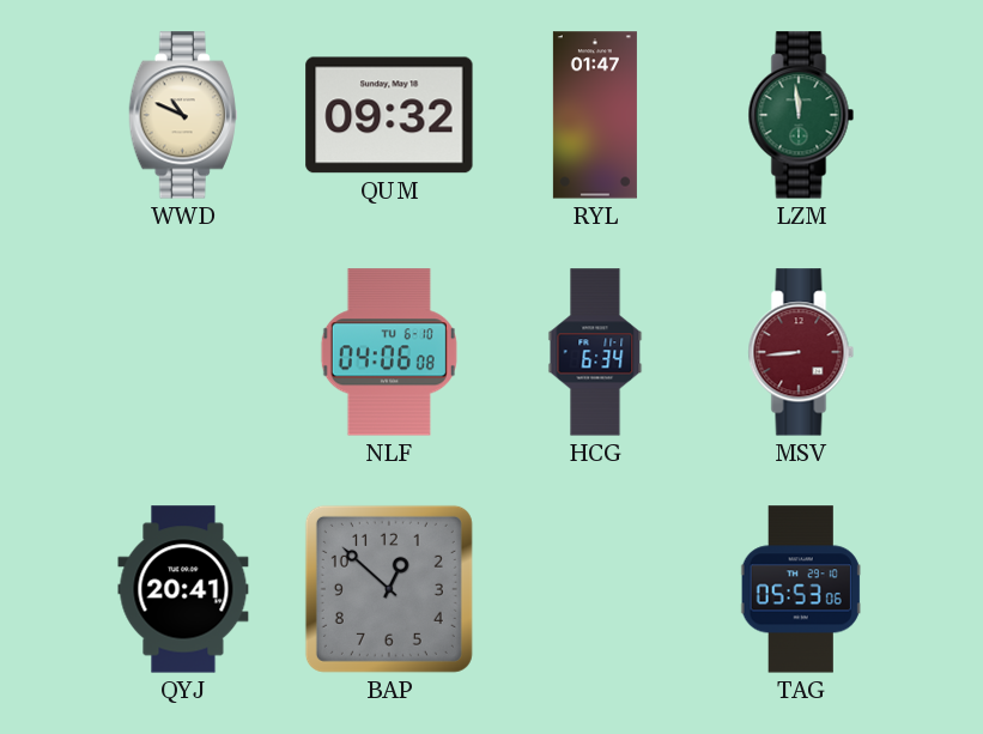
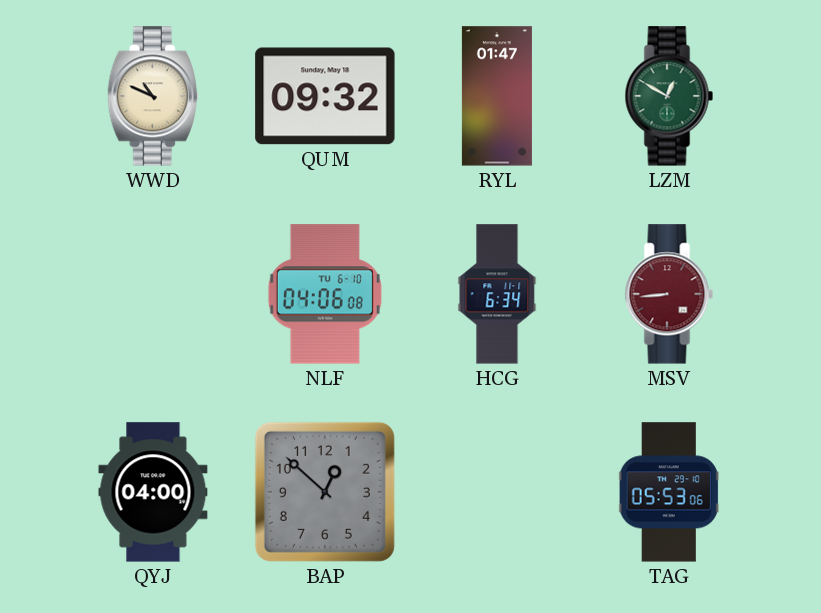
LZM: 11:59 -> 12:50
QYJ: 20:41 -> 04:00
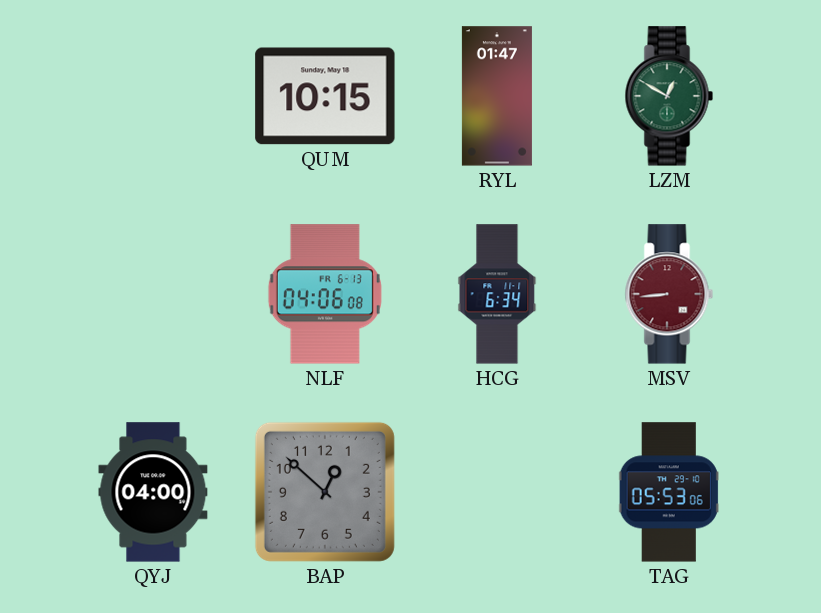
WWD: 10:49 -> none
QUM: 09:32 -> 10:15
NLF date: TU 6-10 -> FR 6-13
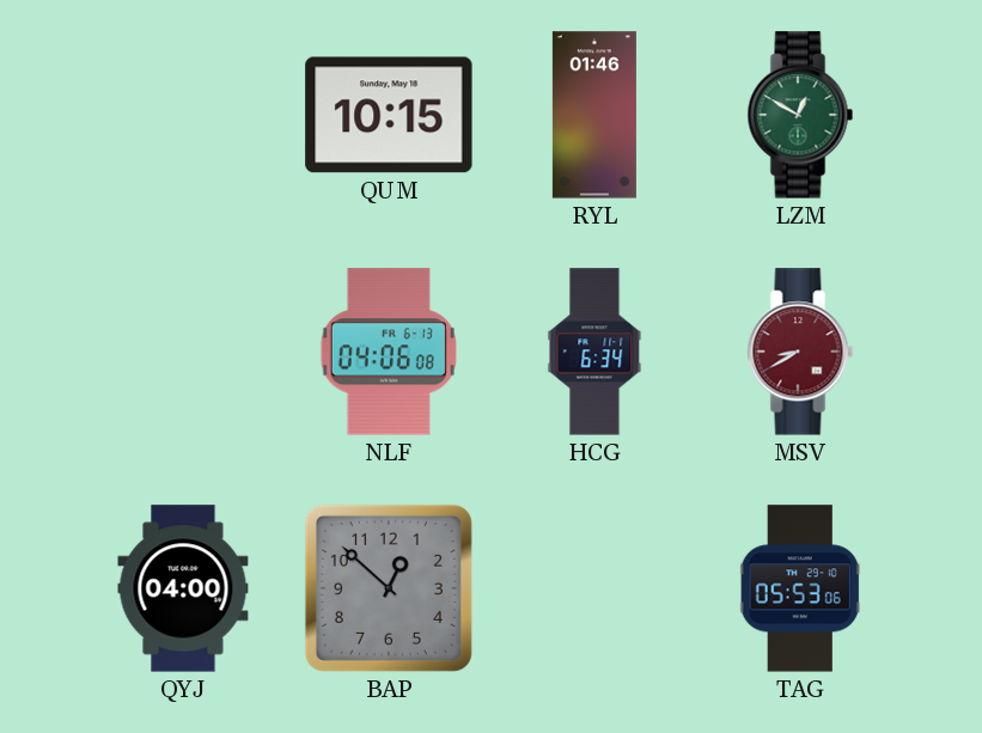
RYL: 01:47 -> 01:46
MSV: 8:44 -> 8:40
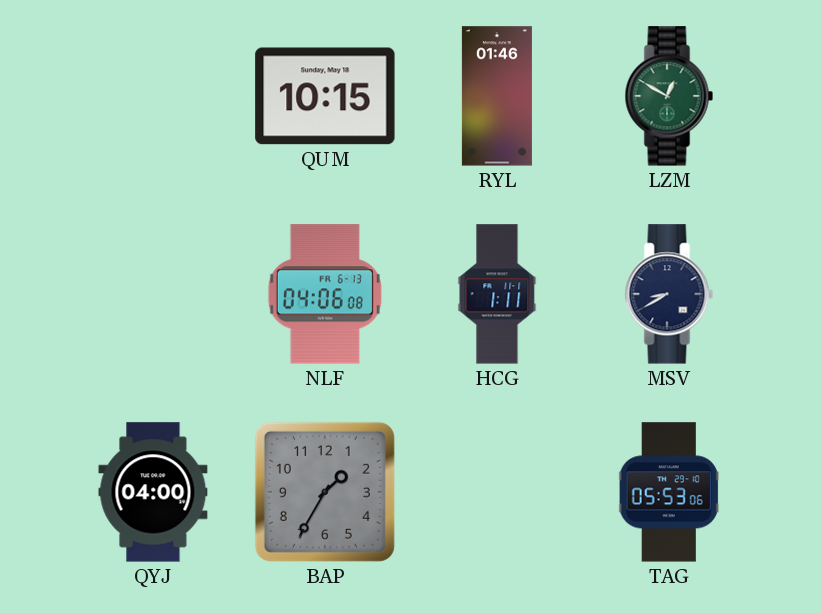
HCG: 6:34 -> 1:11
MSV dial: burgundy -> navy
BAP: 12:52 -> 1:35
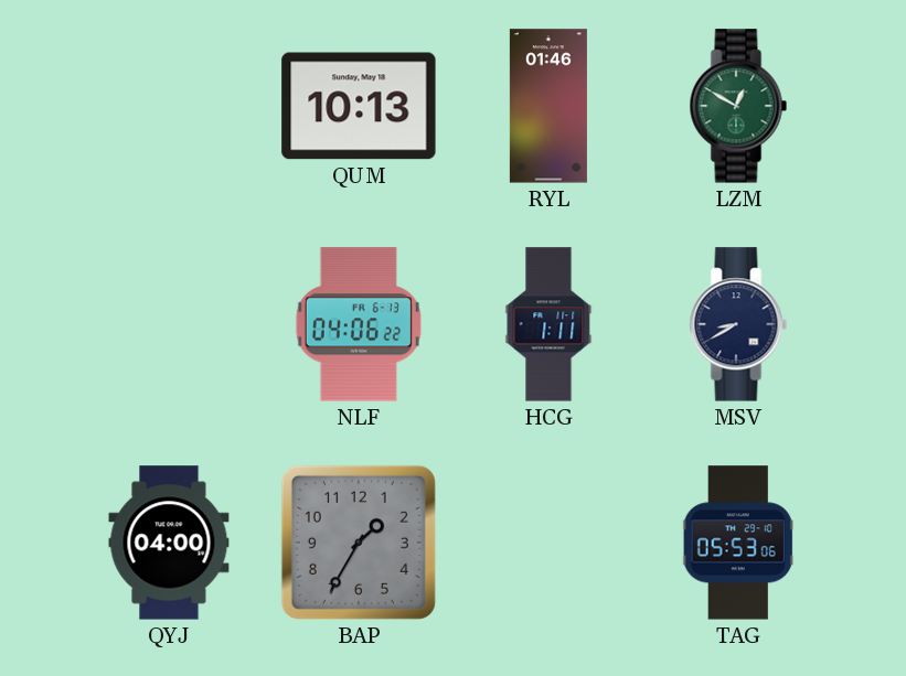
QUM: 10:15 -> 10:13
NLF: 04:06:08 -> 04:06:22
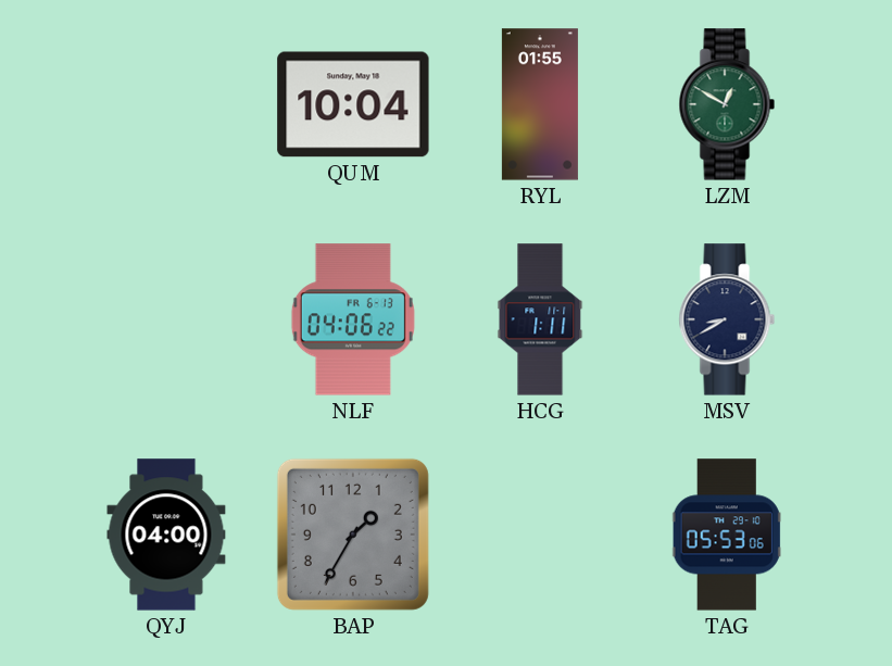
QUM: 10:13 -> 10:04
RYL: 01:46 -> 01:55
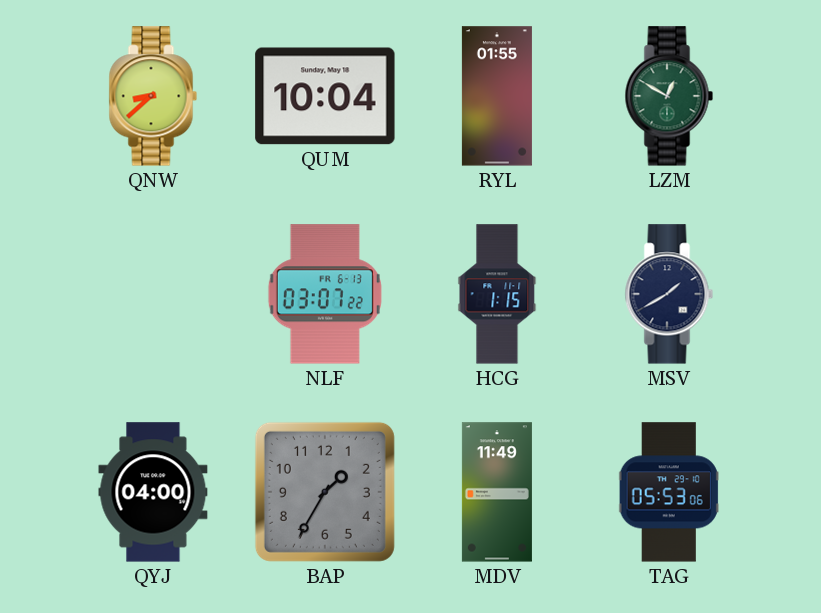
QNW: none -> 8:38
NLF: 04:06 -> 03:07
HCG: 1:11 -> 1:15
MSV: 8:40 -> 1:40
MDV: none -> 11:49
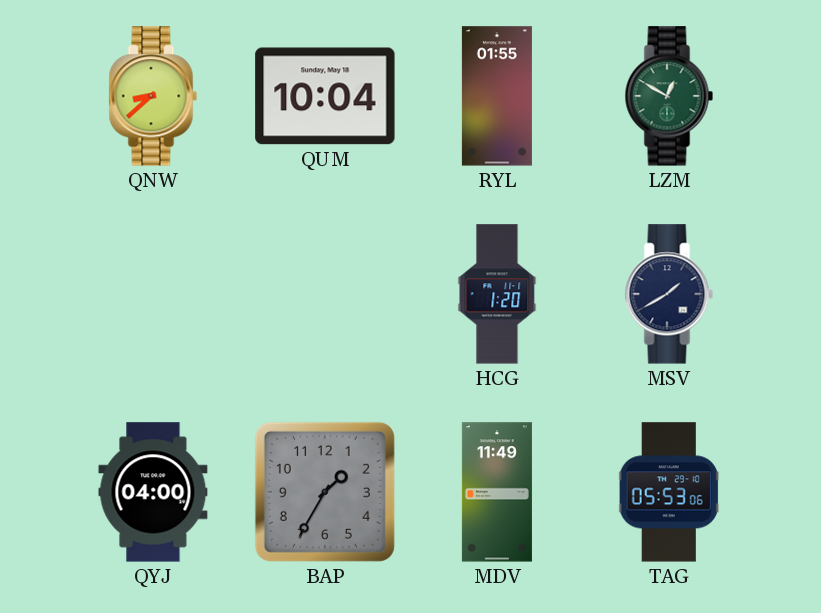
NLF: 03:07 -> none
HCG: 1:15 -> 1:20
